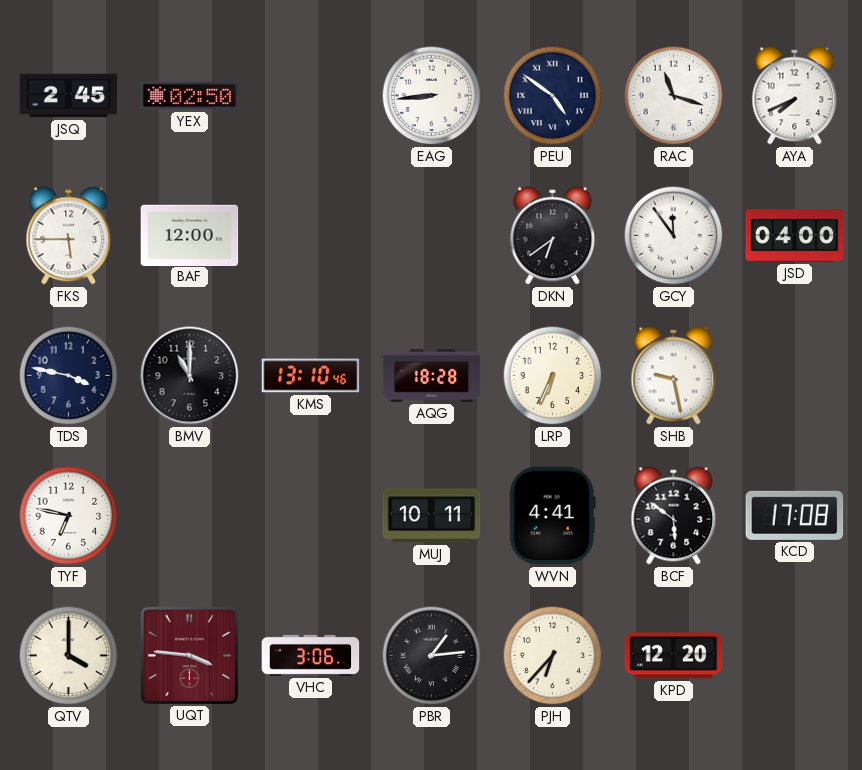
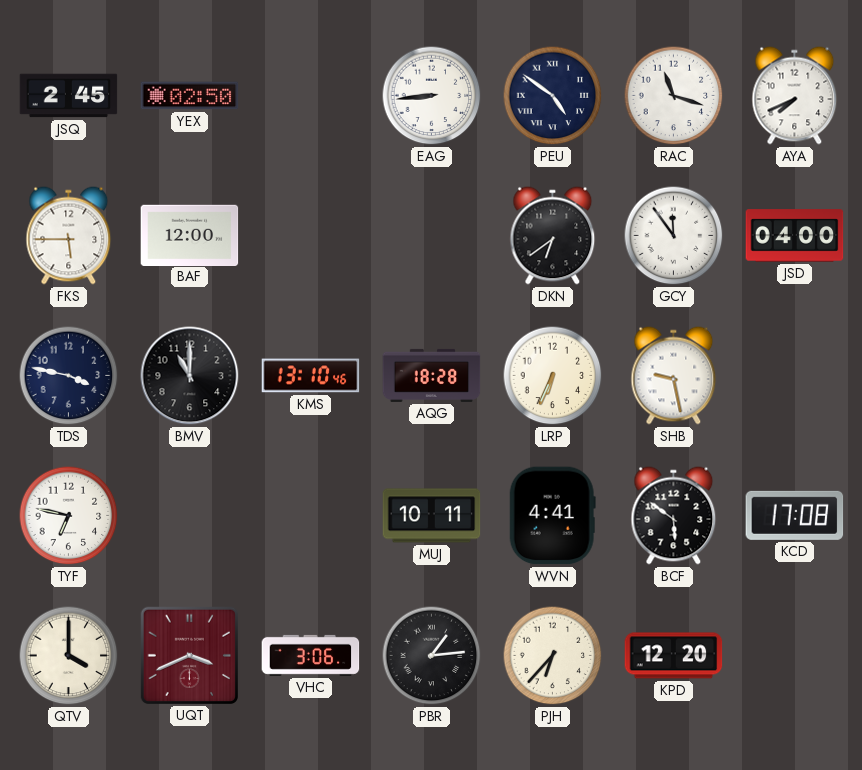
UQT: 3:46 -> 3:41
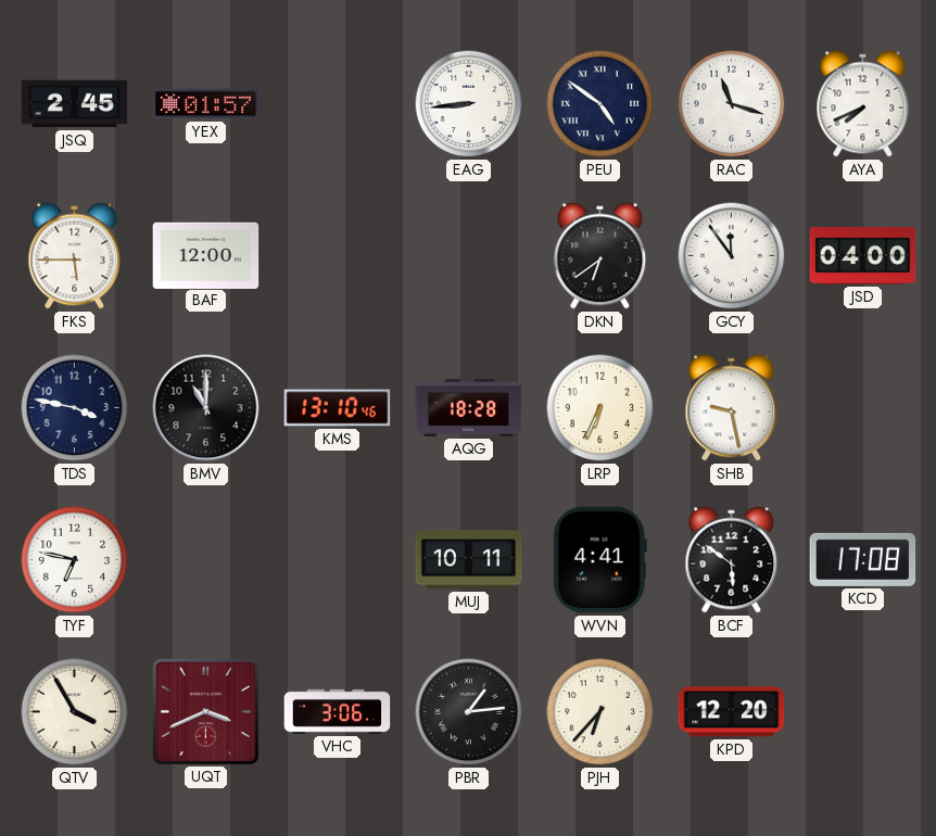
YEX: 02:50 -> 01:57
QTV: 4:00 -> 3:55
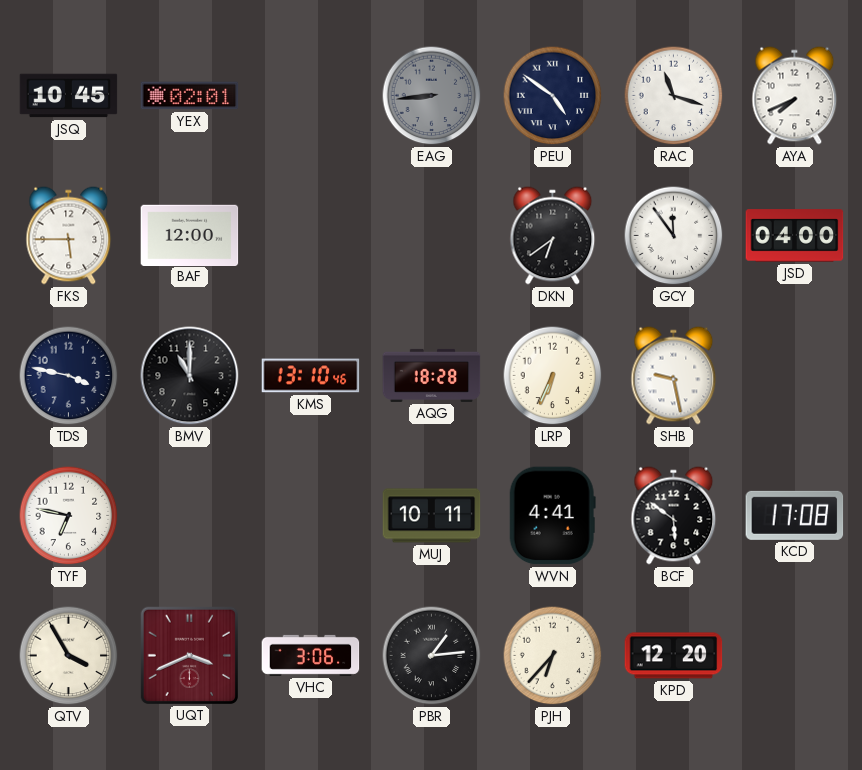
JSQ: 2:45 -> 10:45
YEX: 01:57 -> 02:01
EAG dial: white -> grey
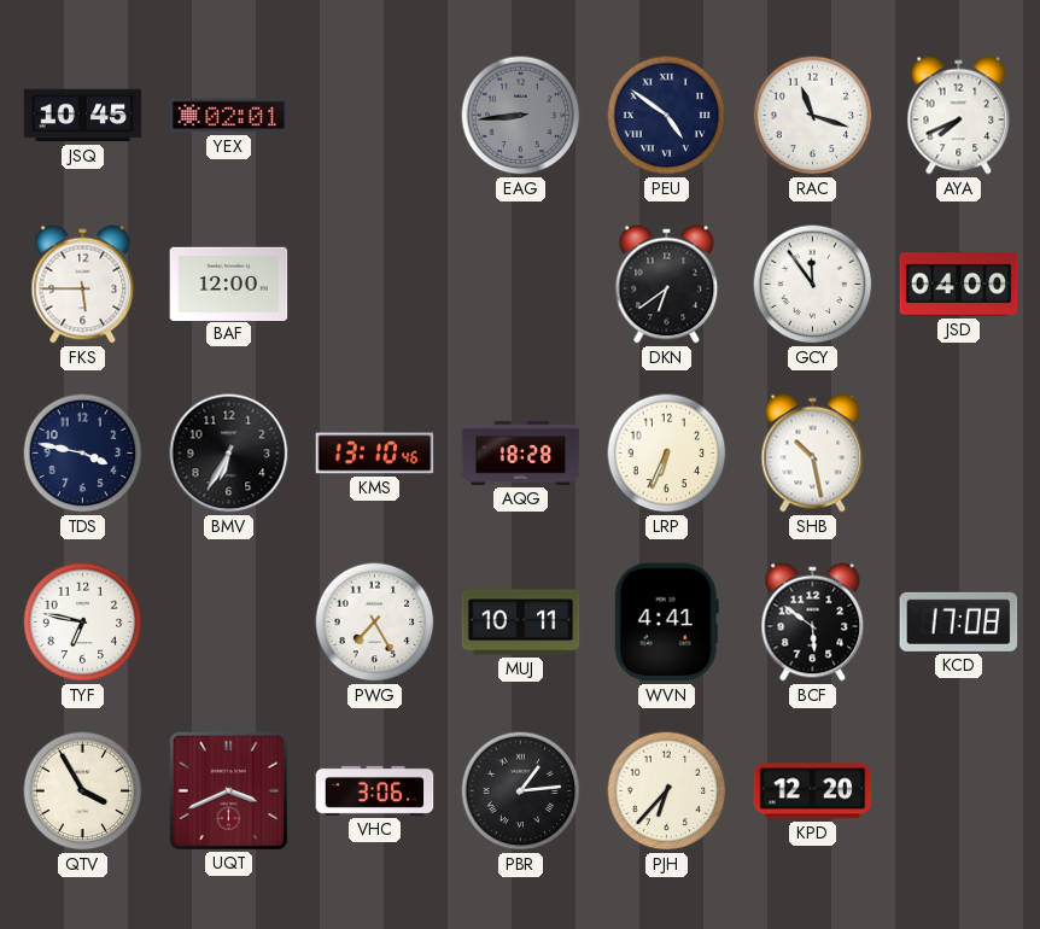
BMV: 11:00 -> 6:35
SHB: 9:28 -> 10:28
PWG: none -> 7:25
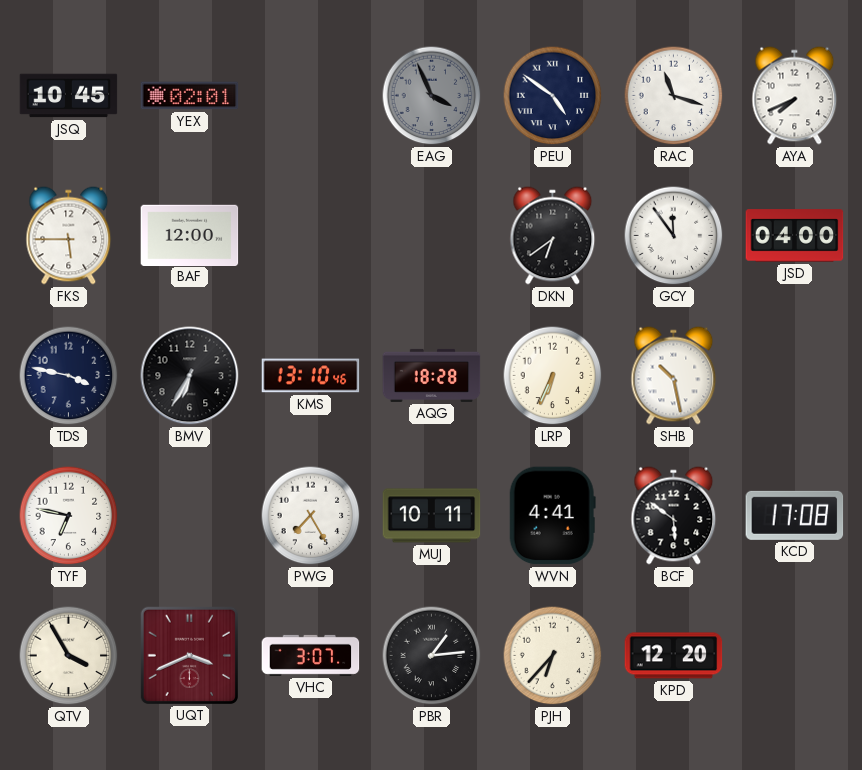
EAG: 8:44 -> 3:56
VHC: 3:06 -> 3:07
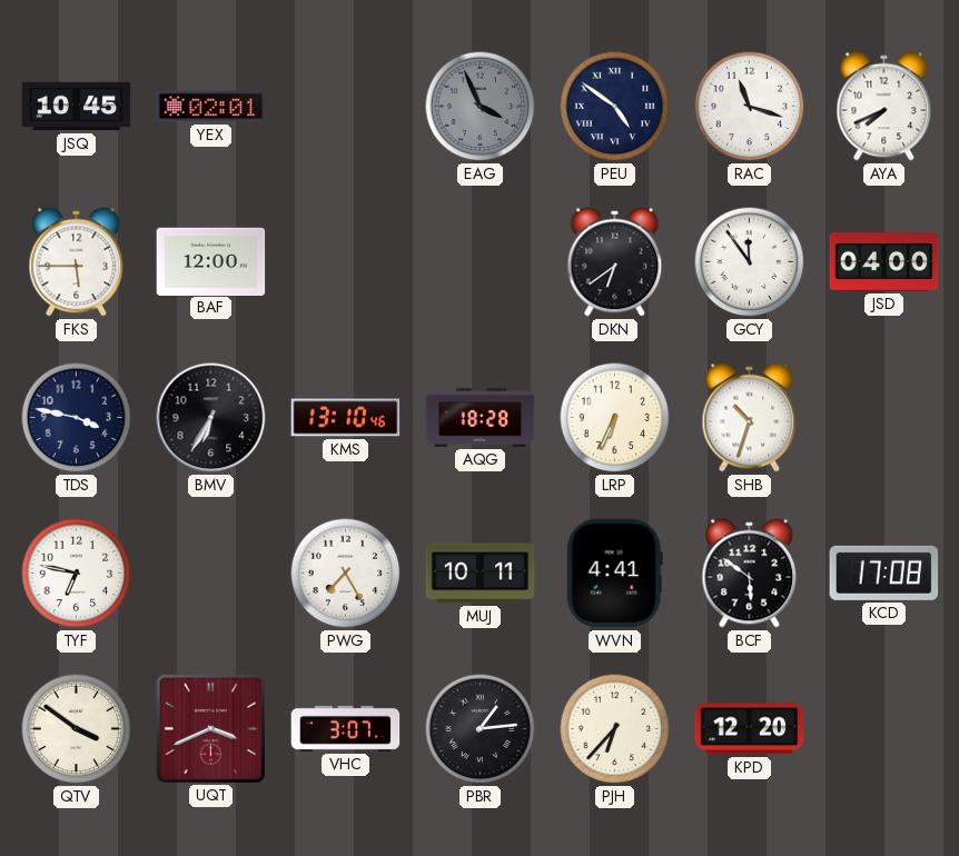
SHB: 10:28 -> 10:33
QTV: 3:55 -> 3:51
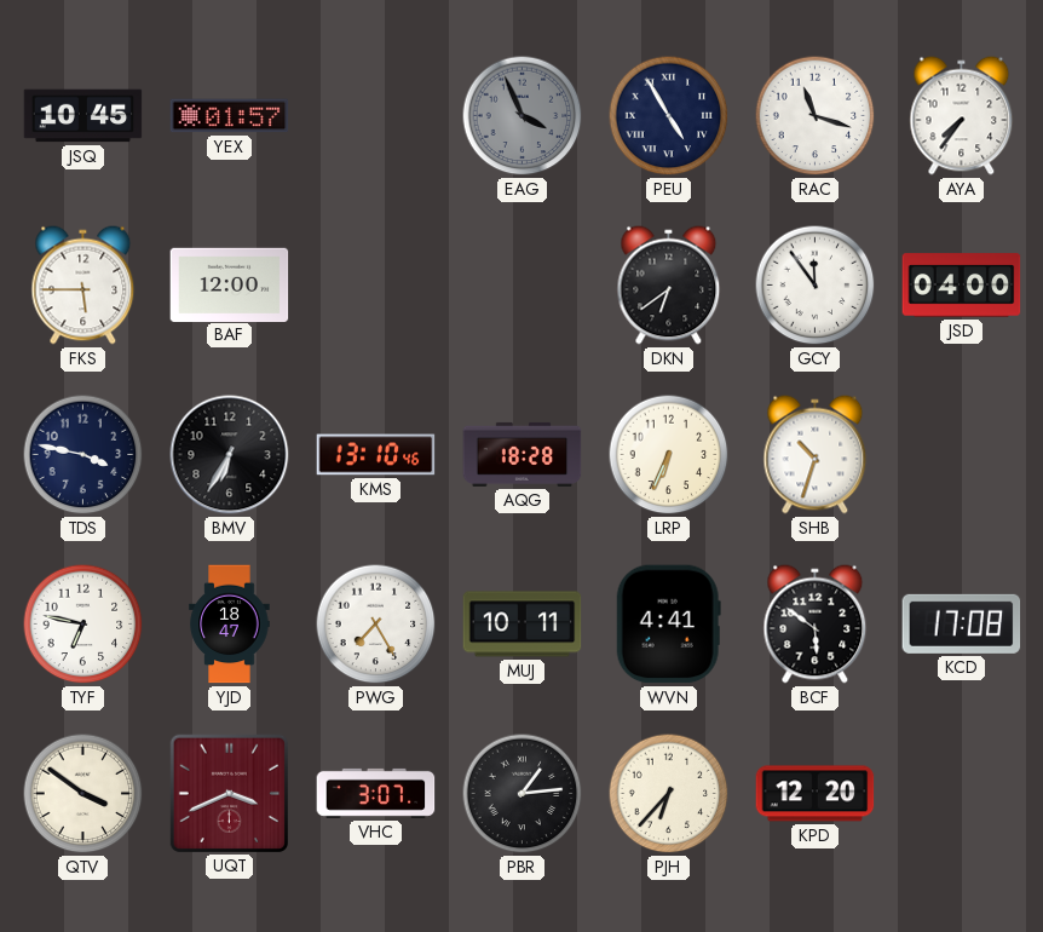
YEX: 02:01 -> 01:57
PEU: 4:51 -> 4:55
AYA: 7:41 -> 7:36
YJD: none -> 18:47
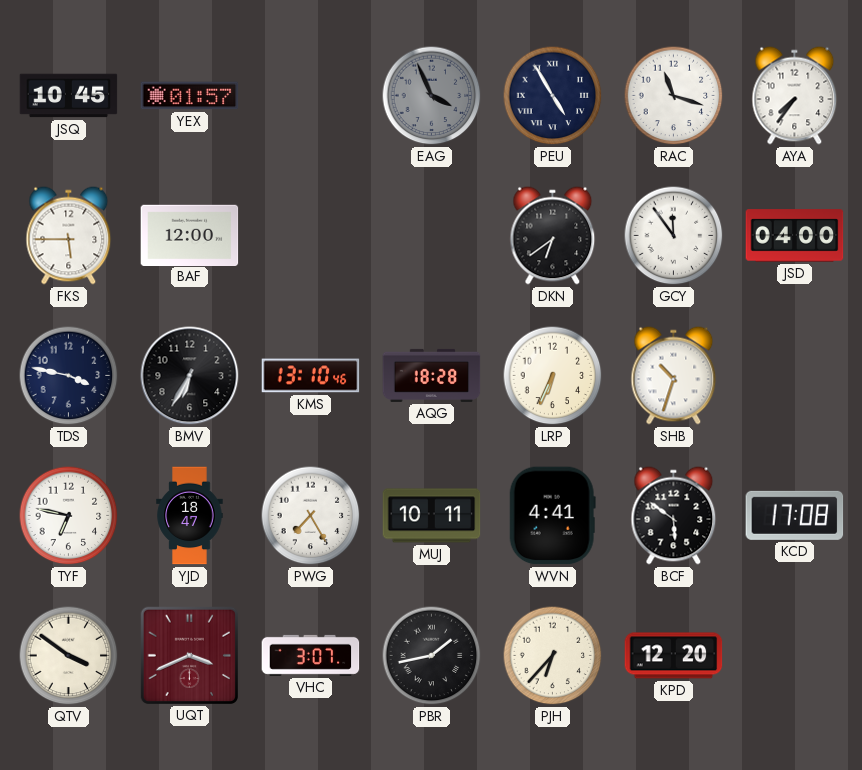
PBR: 1:14 -> 1:43
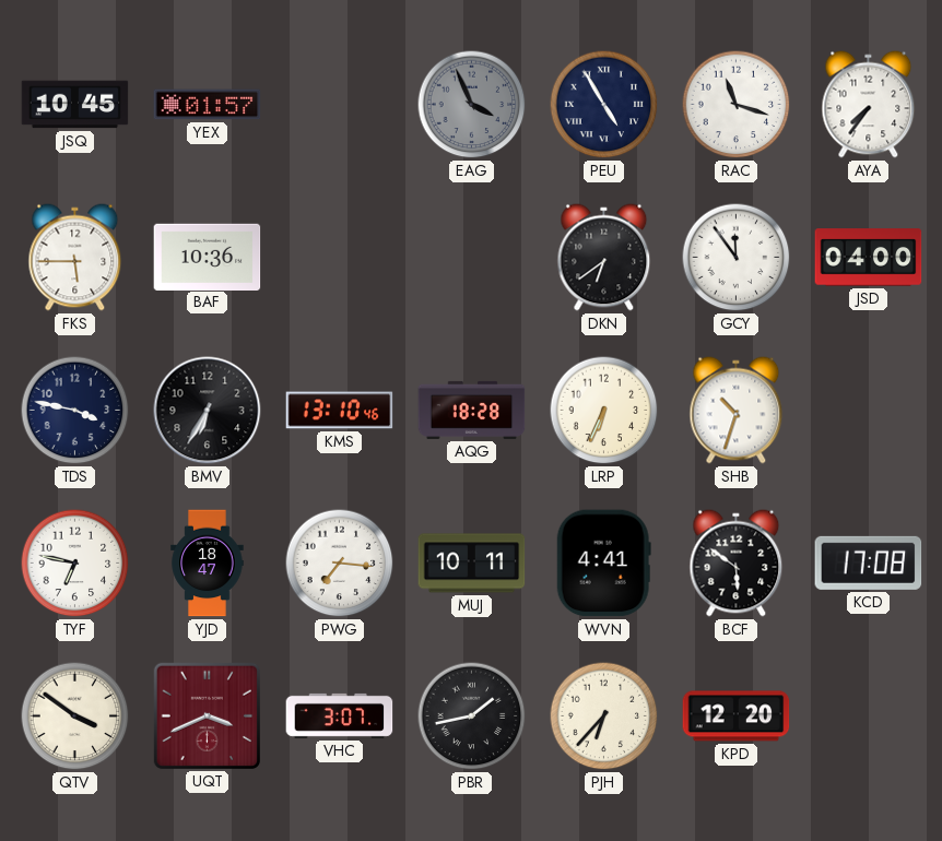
BAF: 12:00 -> 10:36
PWG: 7:25 -> 7:16
